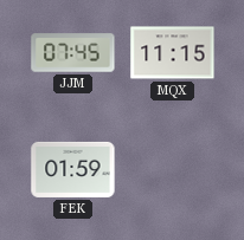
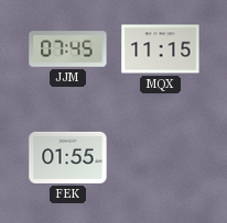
FEK: 01:59 -> 01:55
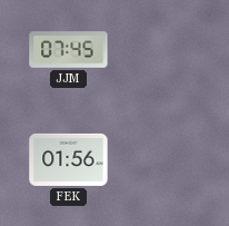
MQX: 11:15 -> none
FEK: 01:55 -> 01:56
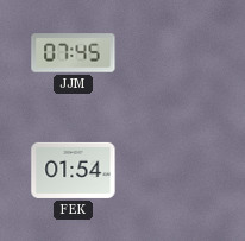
FEK: 01:56 -> 01:54
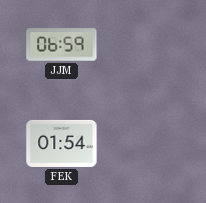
JJM: 07:45 -> 06:59
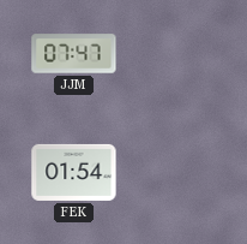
JJM: 06:59 -> 07:47
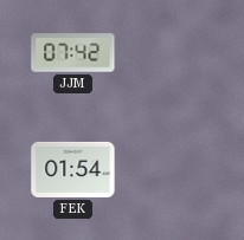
JJM: 07:47 -> 07:42
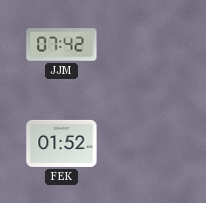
FEK: 01:54 -> 01:52
